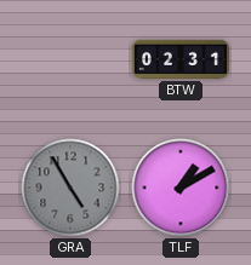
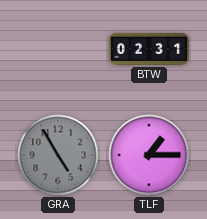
TLF: 1:10 -> 1:15
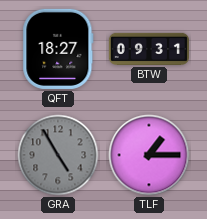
QFT: none -> 18:27
BTW: 02:31 -> 09:31
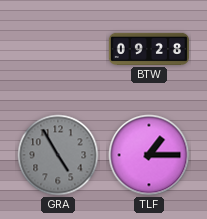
QFT: 18:27 -> none
BTW: 09:31 -> 09:28
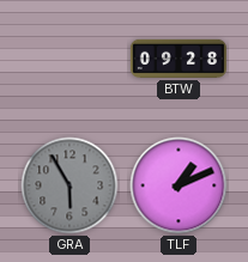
GRA: 4:55 -> 5:55
TLF: 1:15 -> 1:11
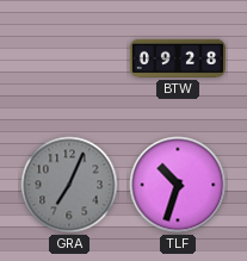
GRA: 5:55 -> 7:04
TLF: 1:11 -> 10:33
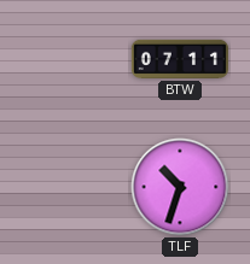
BTW: 09:28 -> 07:11
GRA: 7:04 -> none
